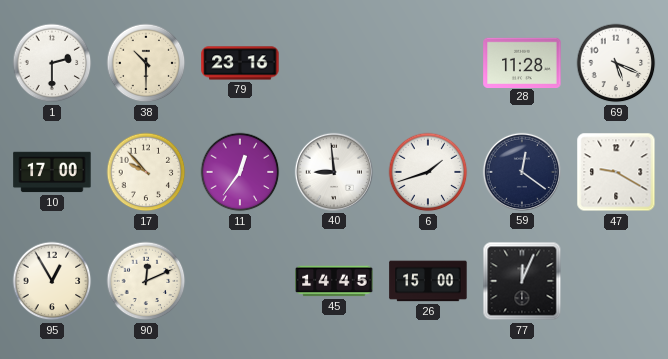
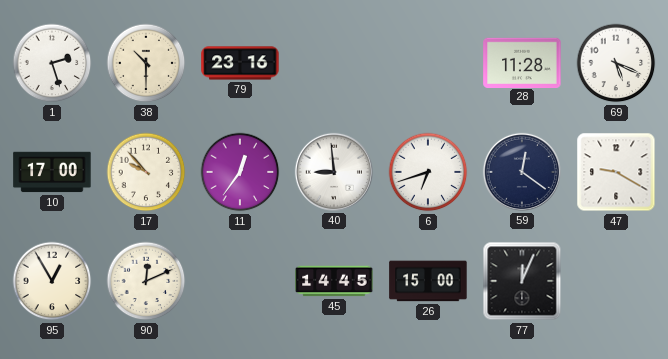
1: 2:30 -> 2:27
6: 1:42 -> 6:42
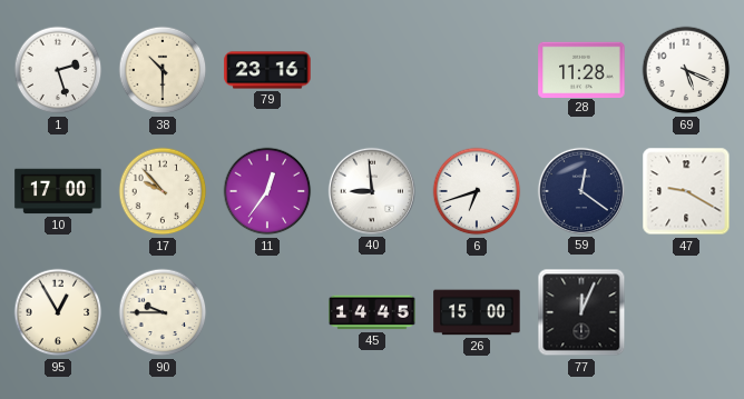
90: 12:11 -> 9:45
